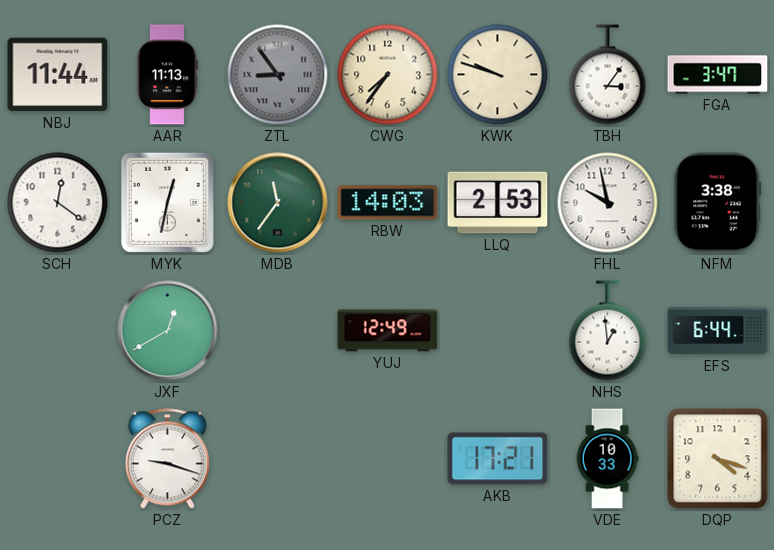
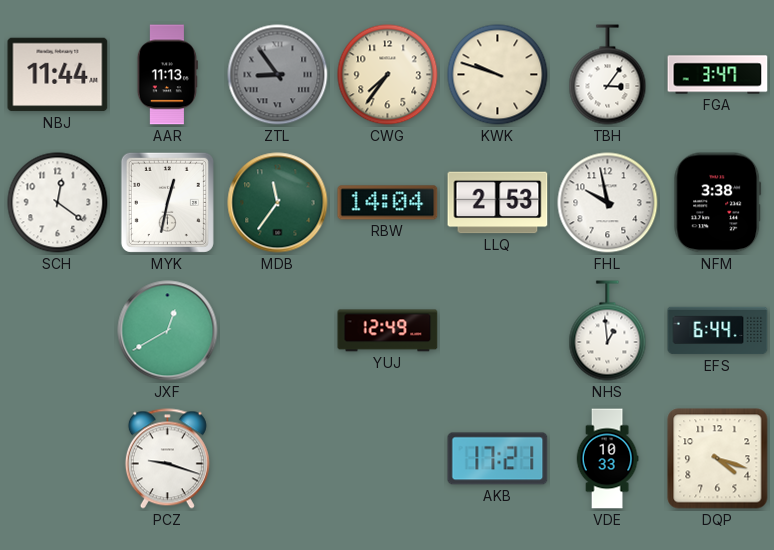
RBW: 14:03 -> 14:04
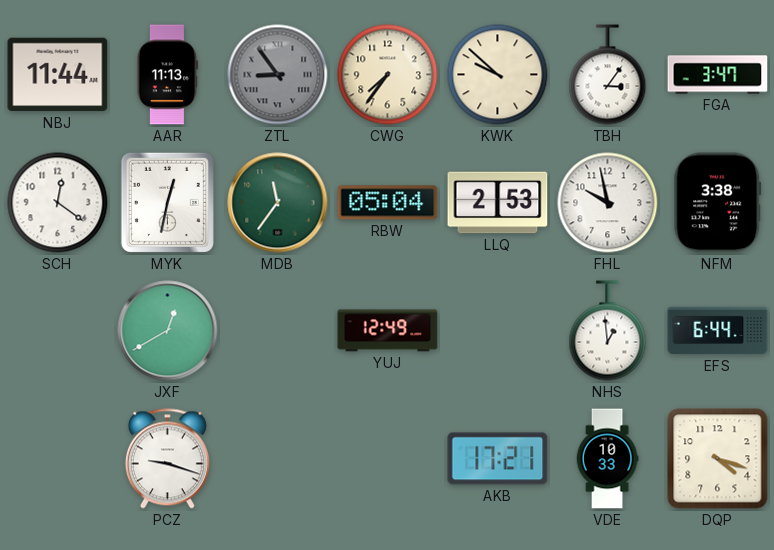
KWK: 9:48 -> 9:52
RBW: 14:04 -> 05:04
